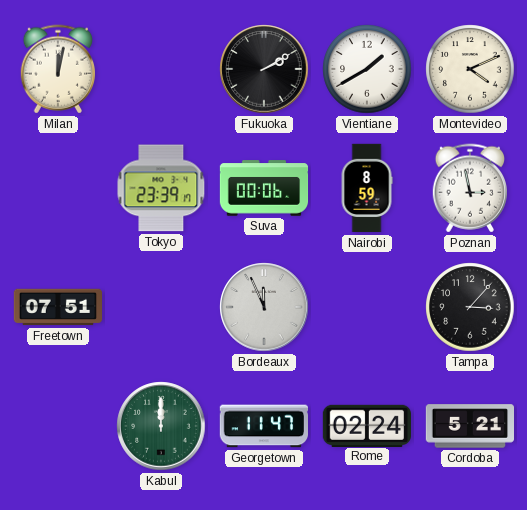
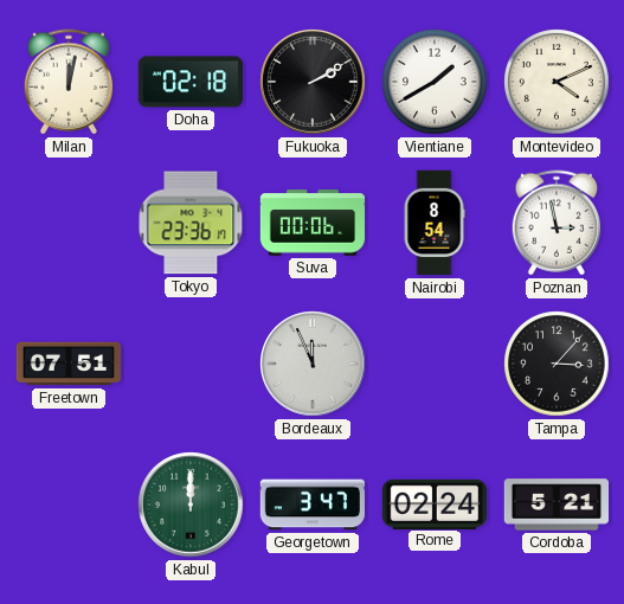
Doha: none -> 02:18
Tokyo: 23:39 -> 23:36
Nairobi: 8:59 -> 8:54
Georgetown: 11:47 -> 3:47
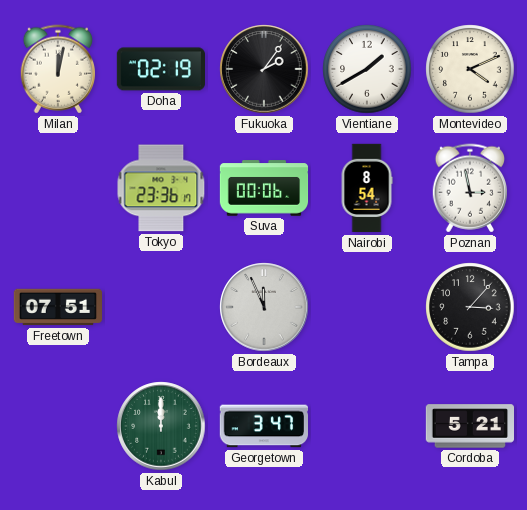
Doha: 02:18 -> 02:19
Fukuoka: 2:10 -> 2:06
Rome: 02:24 -> none
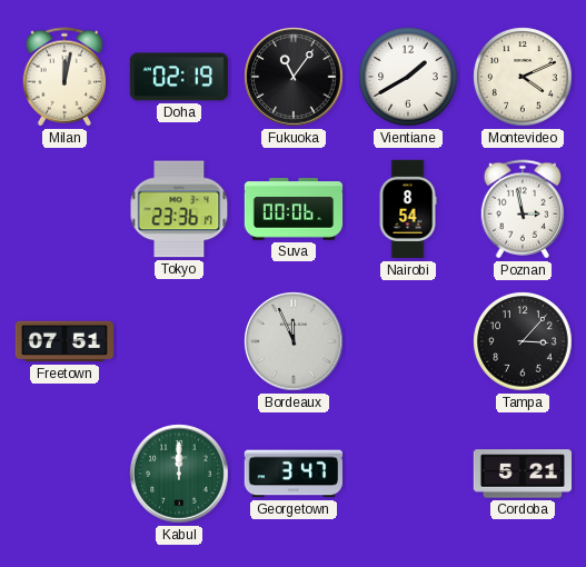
Fukuoka: 2:06 -> 11:06
